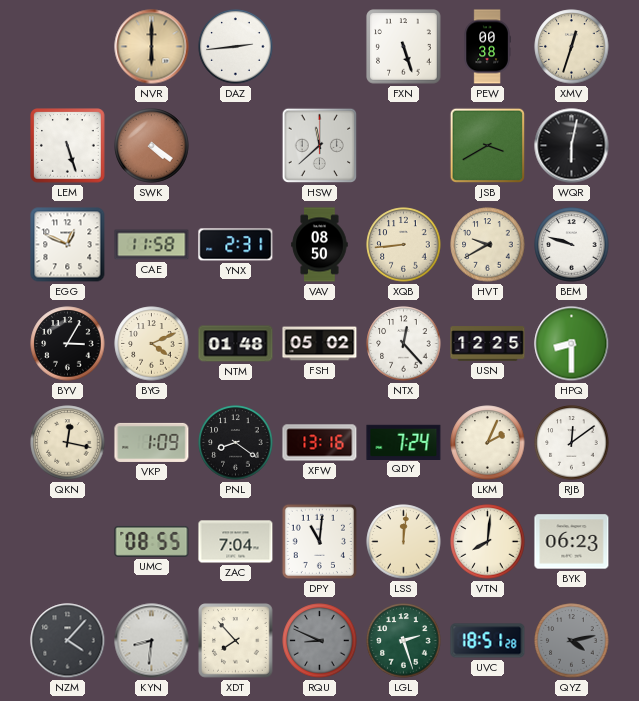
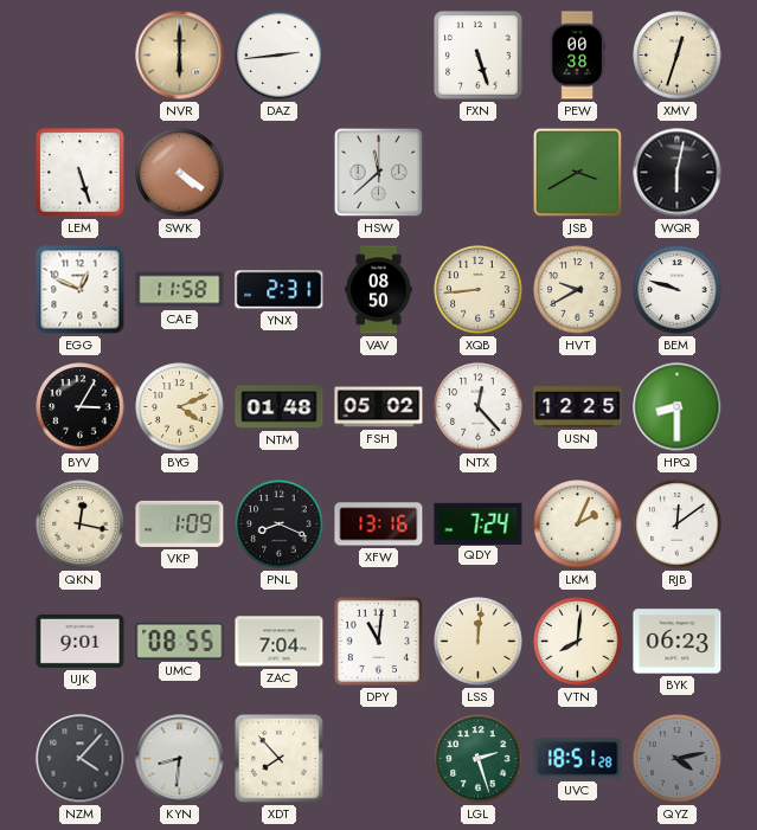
PNL: 8:21 -> 8:19
UJK: none -> 9:01
RQU: 8:49 -> none
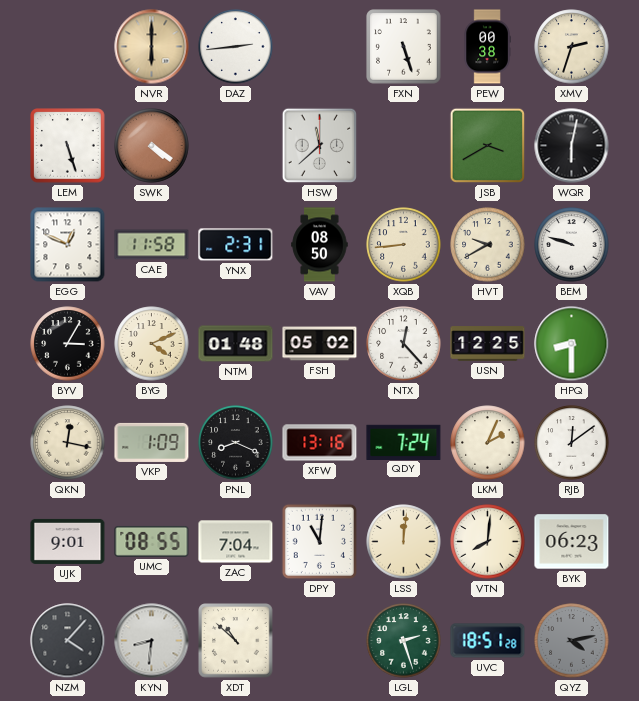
XMV: 12:33 -> 2:33
XDT: 7:53 -> 10:52
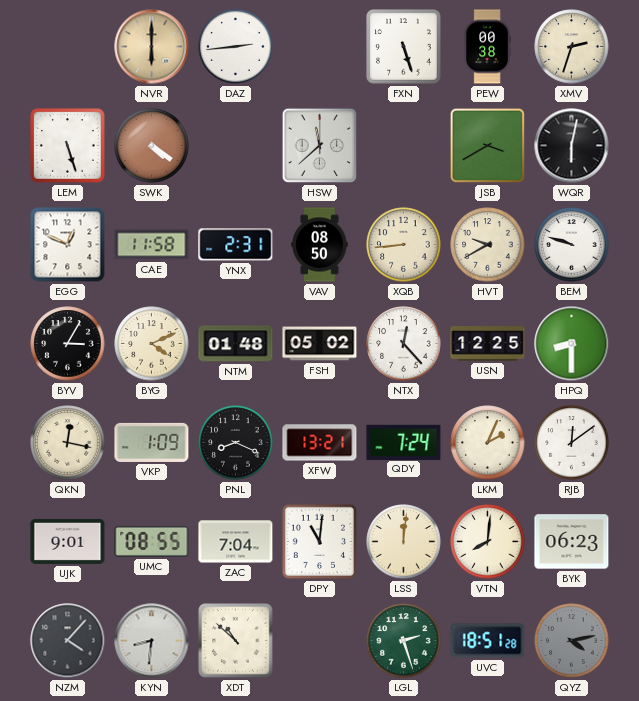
XFW: 13:16 -> 13:21
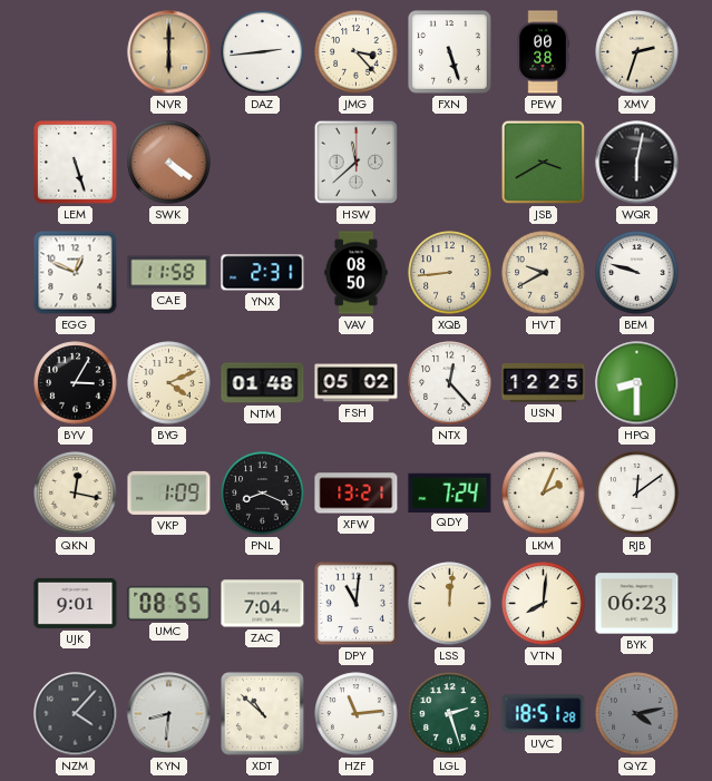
JMG: none -> 3:23
HZF: none -> 11:14
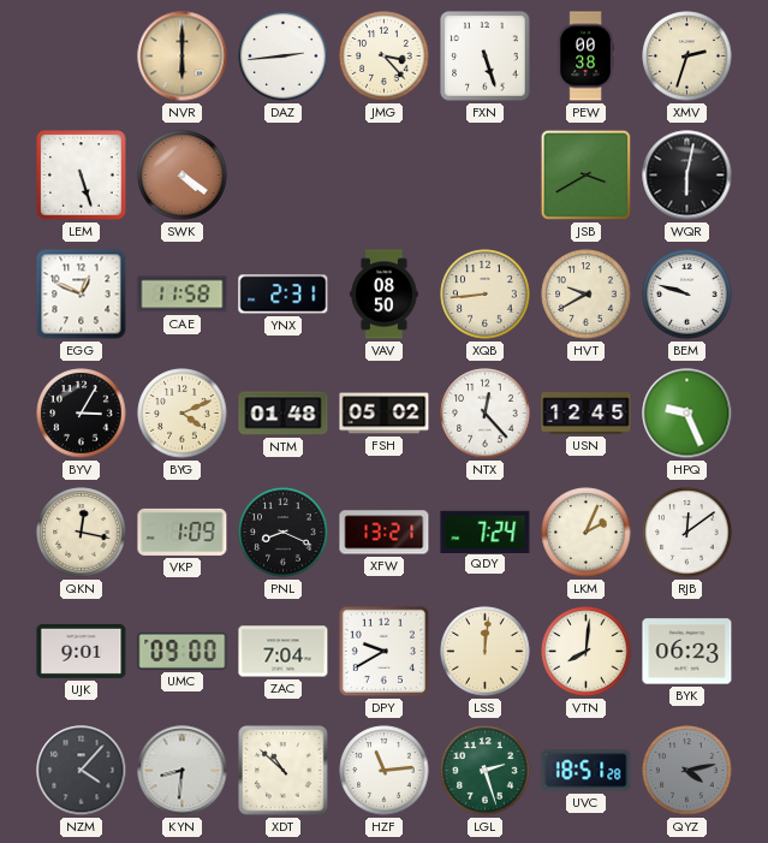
HSW: 11:38 -> none
USN: 12:25 -> 12:45
HPQ: 8:30 -> 9:26
UMC: 08:55 -> 09:00
DPY: 11:01 -> 9:40
